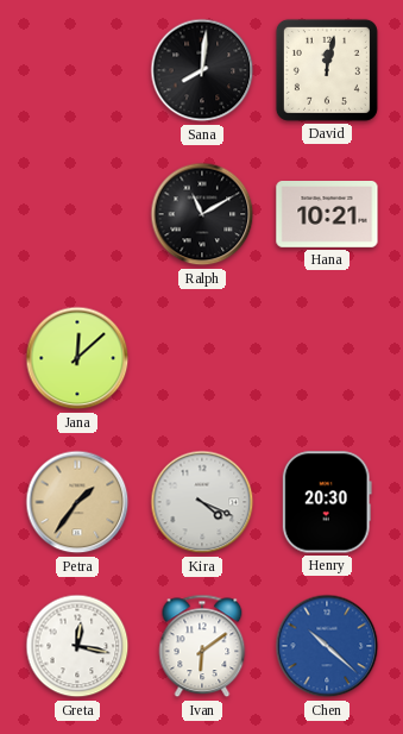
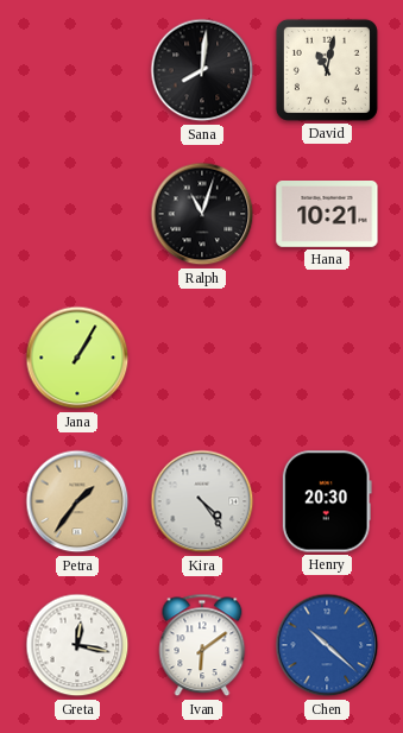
David: 12:02 -> 11:02
Ralph: 11:10 -> 11:03
Jana: 12:08 -> 1:05
Kira: 4:19 -> 4:24
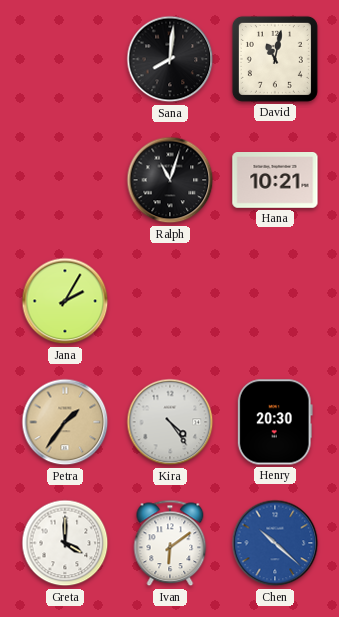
Jana: 1:05 -> 2:05
Greta: 12:17 -> 4:00
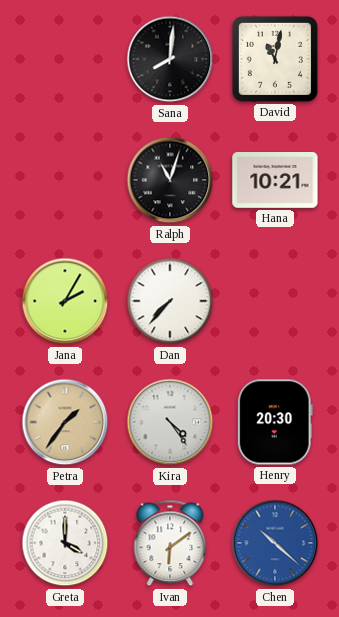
Dan: none -> 7:37
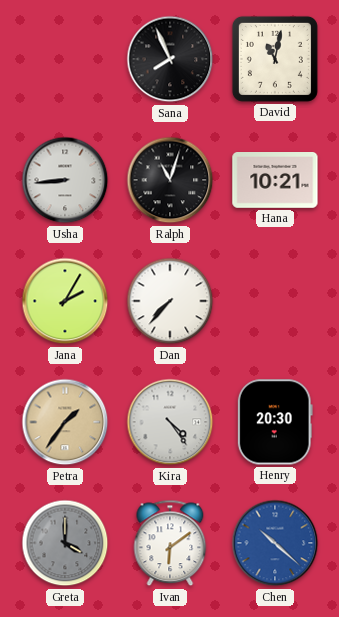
Sana: 8:01 -> 7:56
Usha: none -> 8:44
Greta dial: white -> grey
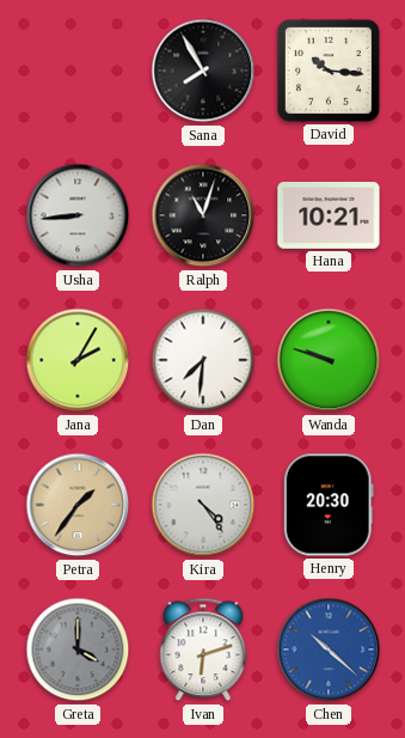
Sana: 7:56 -> 7:55
David: 11:02 -> 10:16
Dan: 7:37 -> 7:31
Wanda: none -> 9:48
Ivan: 6:09 -> 6:12
